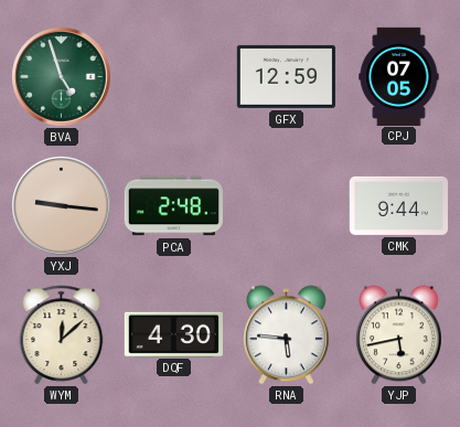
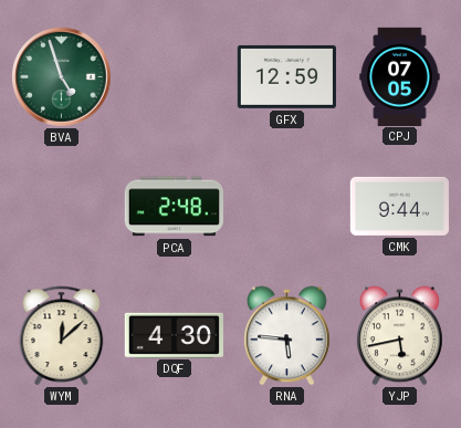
YXJ: 9:16 -> none
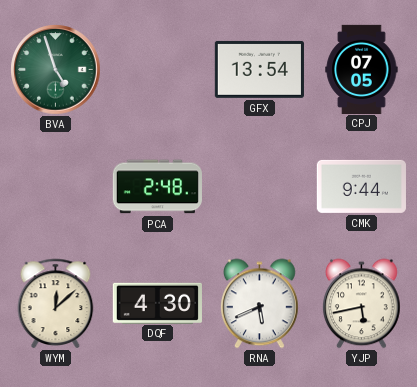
GFX: 12:59 -> 13:54
RNA: 5:46 -> 5:41
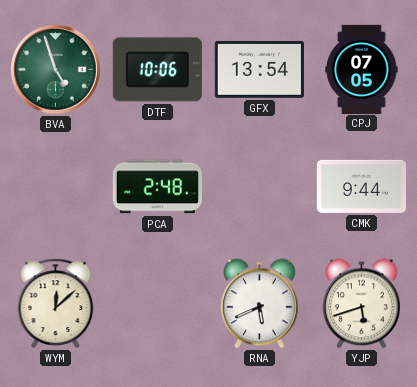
DTF: none -> 10:06
DQF: 4:30 -> none
YJP: 5:43 -> 5:42
